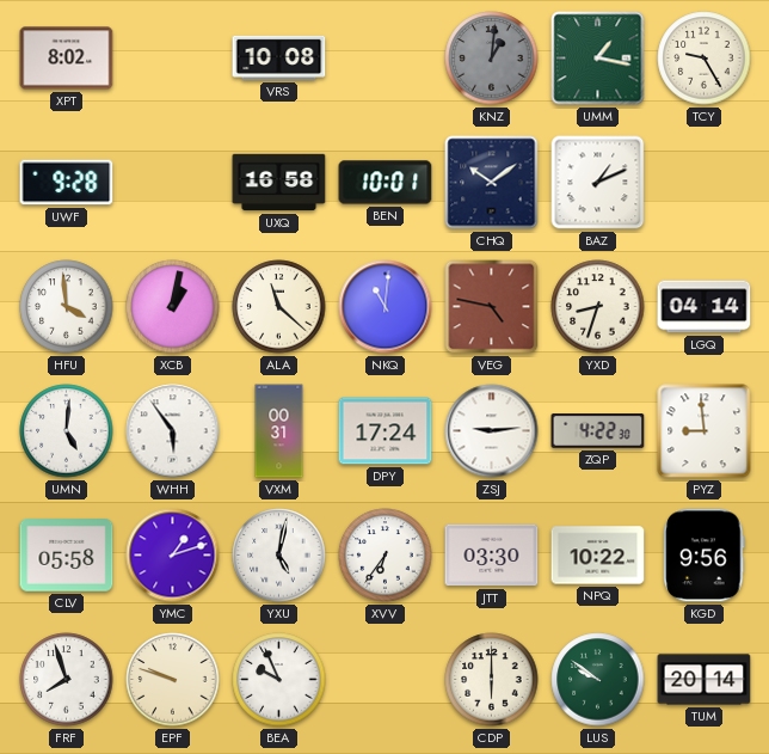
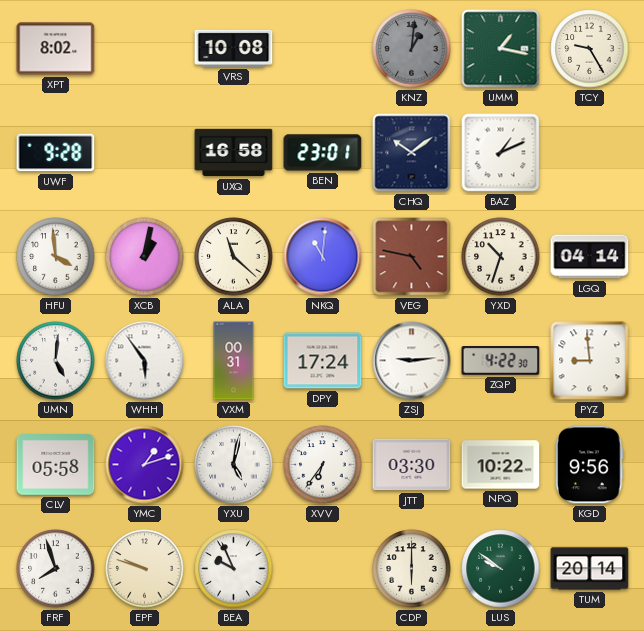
BEN: 10:01 -> 23:01
YXD: 8:33 -> 10:33
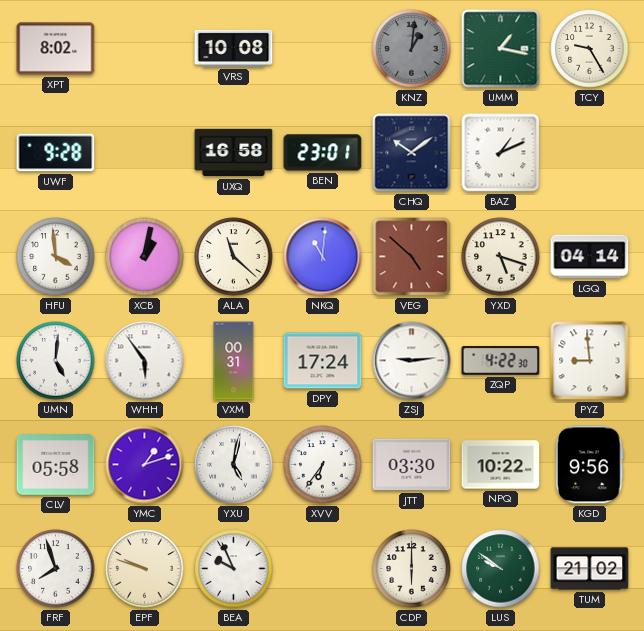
VEG: 4:47 -> 4:52
YXD: 10:33 -> 5:18
TUM: 20:14 -> 21:02
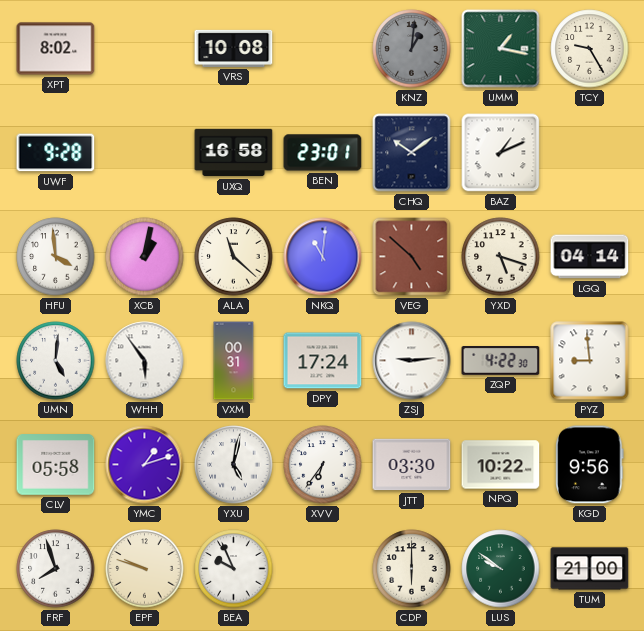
TUM: 21:02 -> 21:00
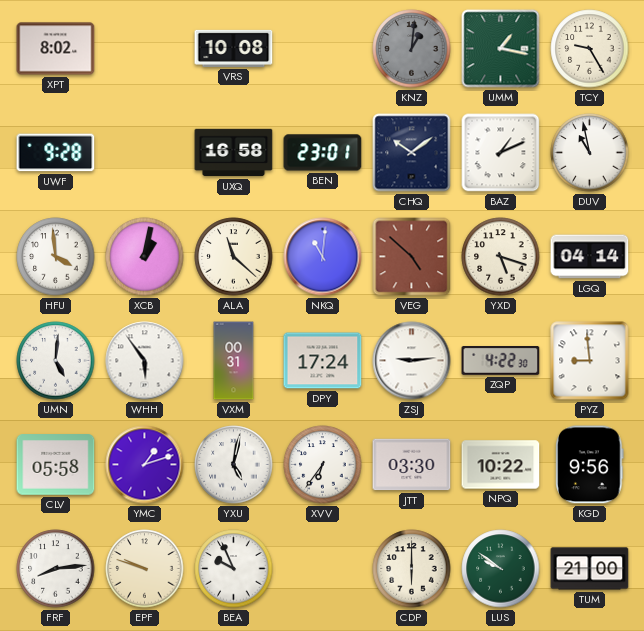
DUV: none -> 10:58
FRF: 7:57 -> 8:14
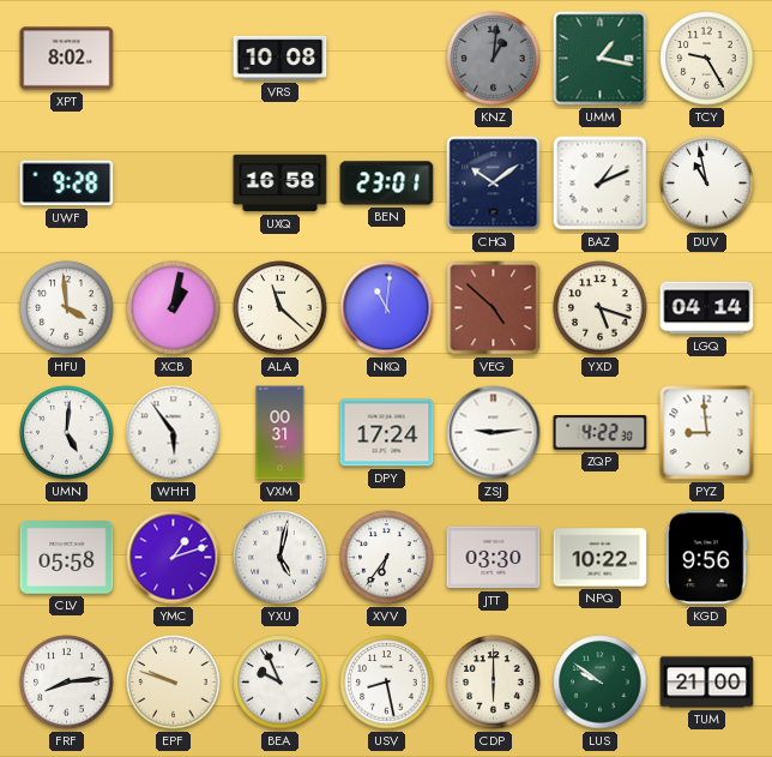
USV: none -> 8:28
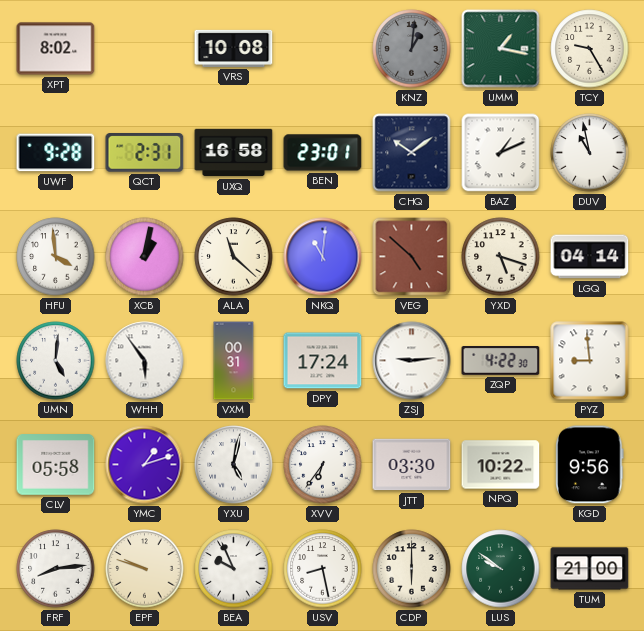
QCT: none -> 2:31
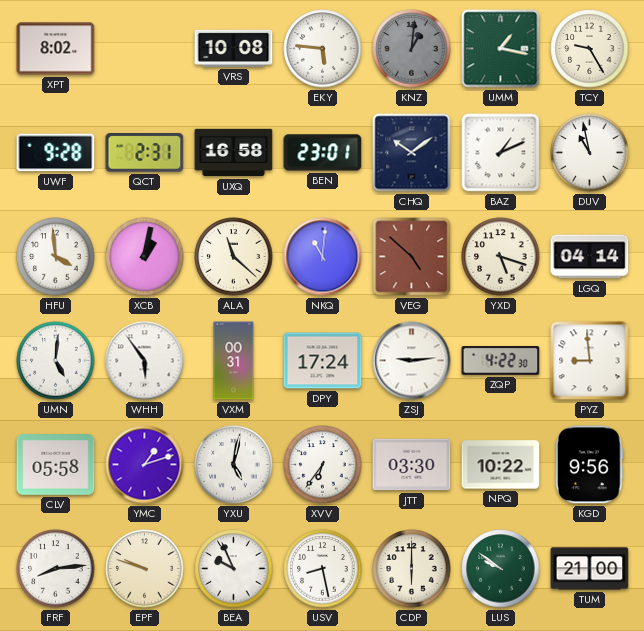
EKY: none -> 5:46
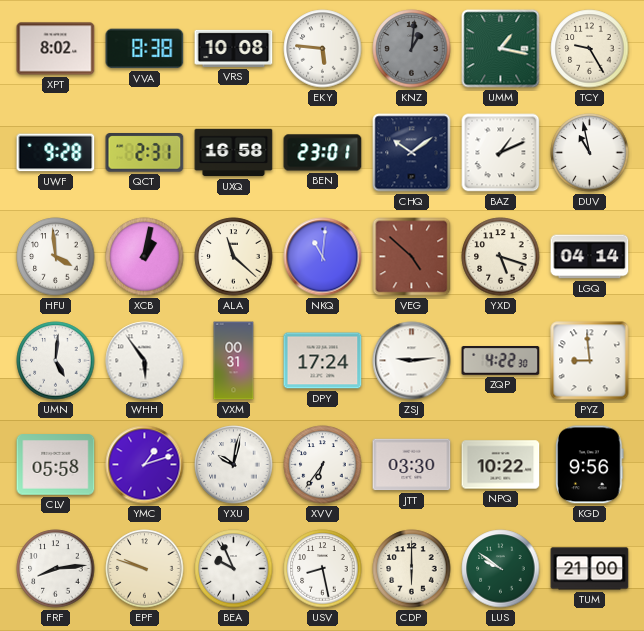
VVA: none -> 8:38
YXU: 5:02 -> 10:02
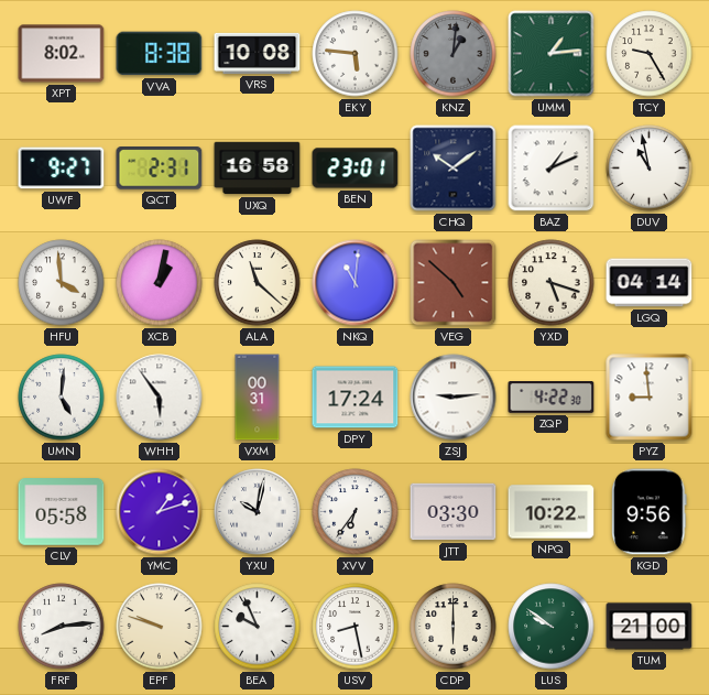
UMM: 1:17 -> 1:14
UWF: 9:28 -> 9:27
